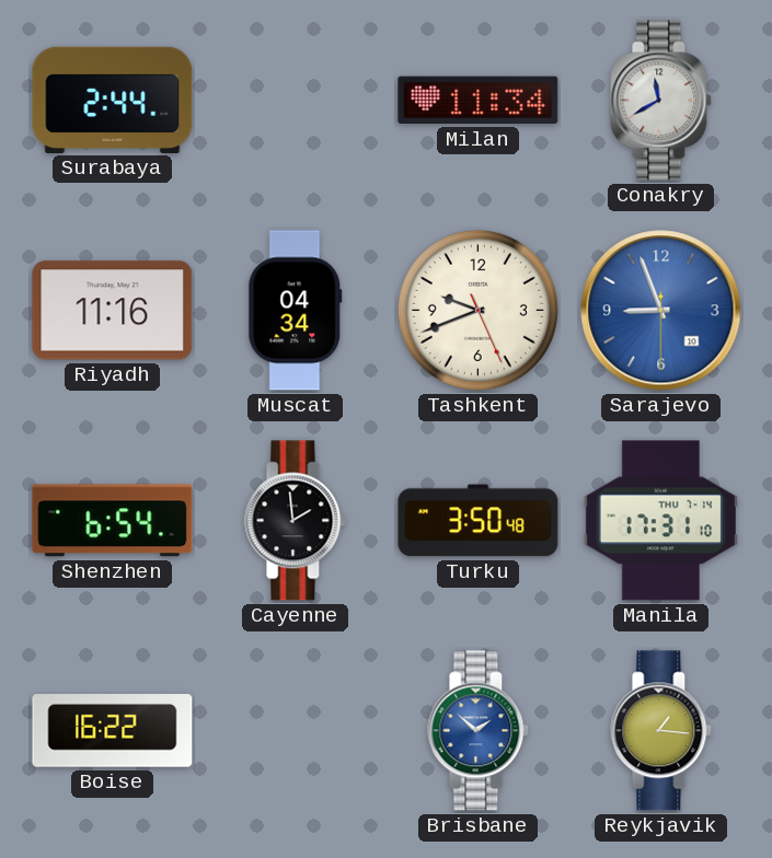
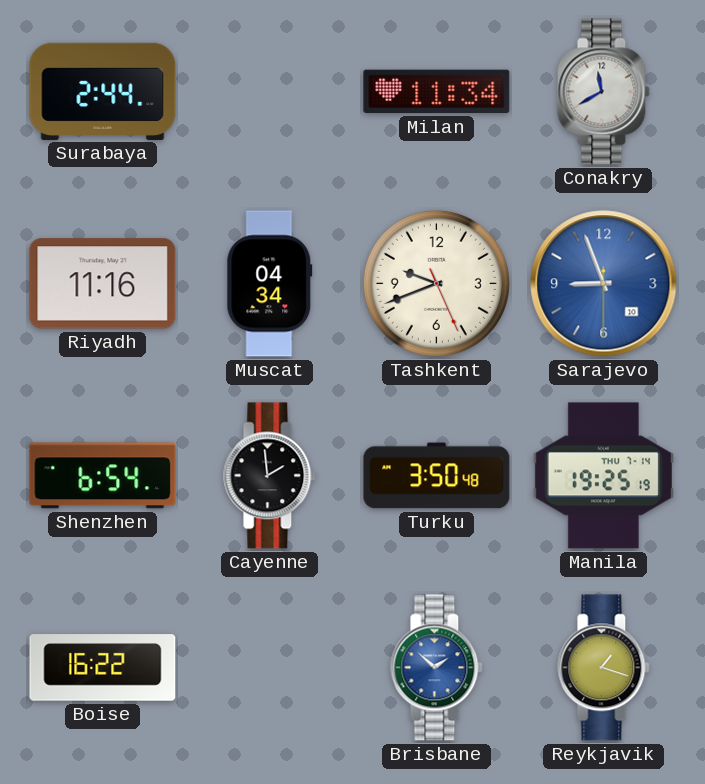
Manila: 17:31 -> 19:25
Reykjavik: 1:16 -> 1:18
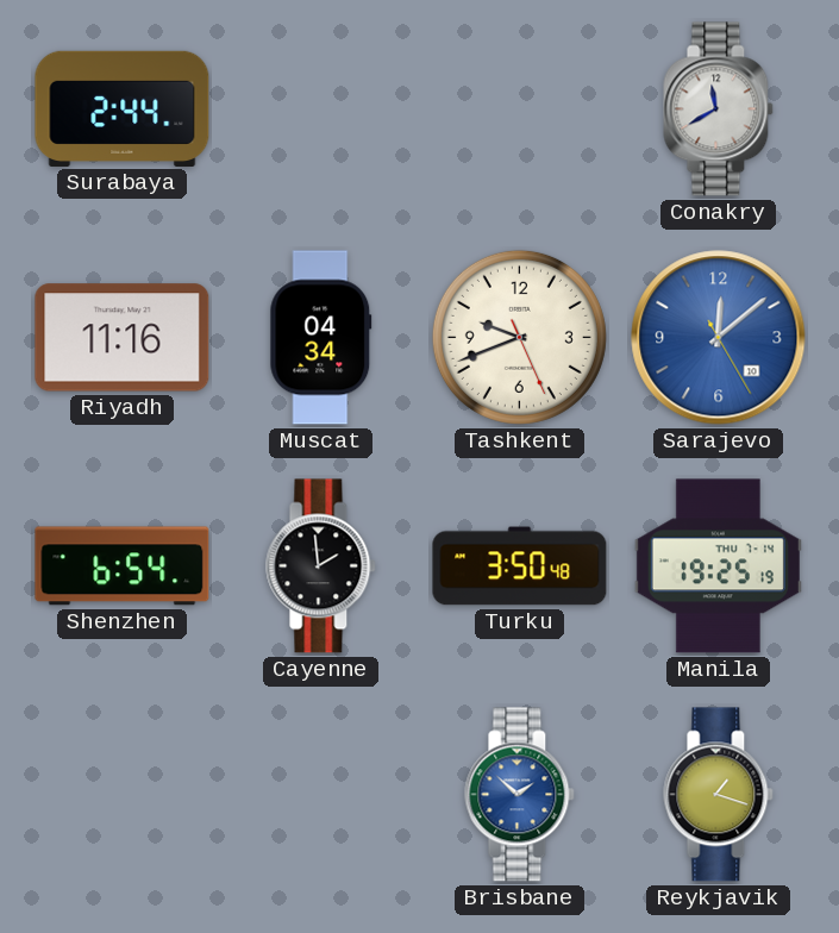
Milan: 11:34 -> none
Sarajevo: 8:56 -> 12:08
Boise: 16:22 -> none
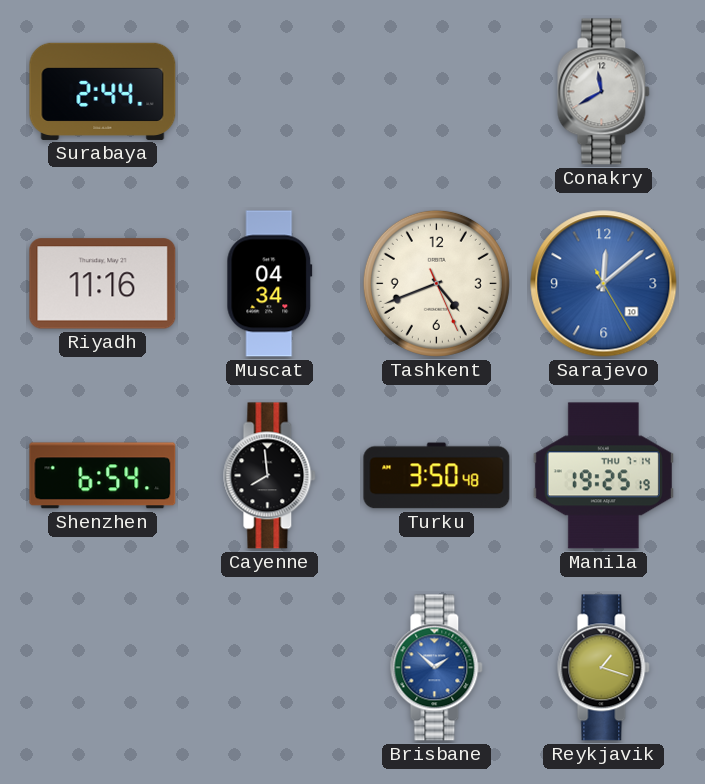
Tashkent: 9:41 -> 4:41
Cayenne: 1:59 -> 7:59
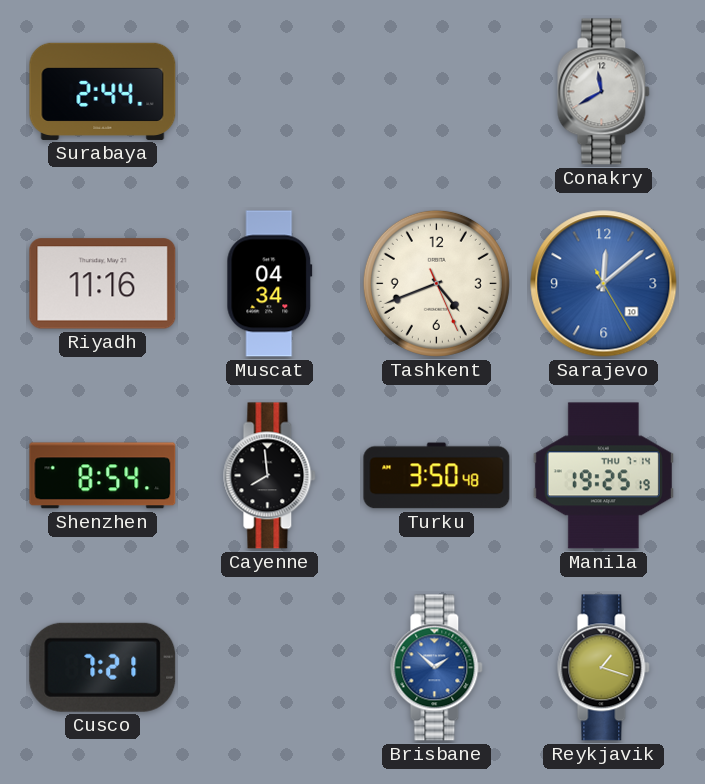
Shenzhen: 6:54 -> 8:54
Cusco: none -> 7:21
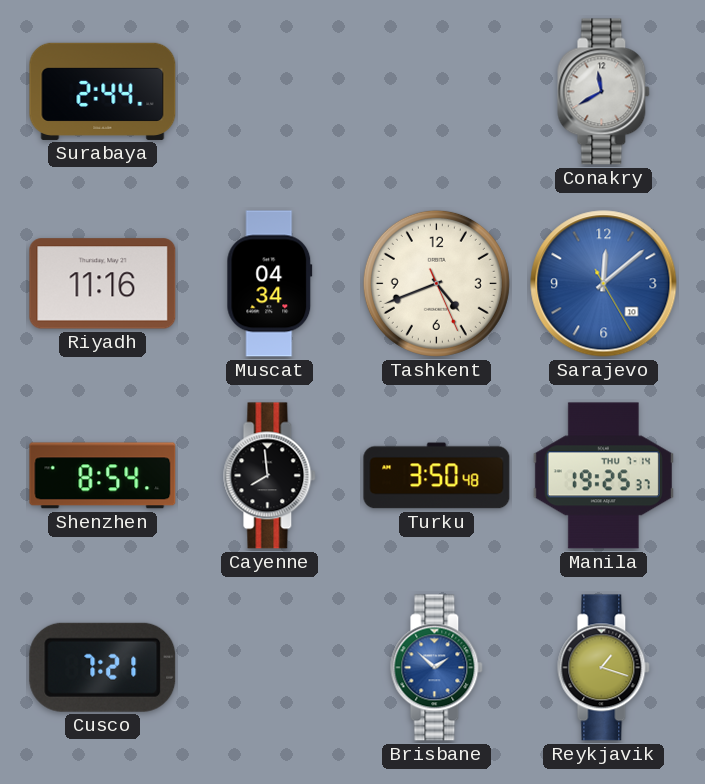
Manila: 19:25:19 -> 19:25:37
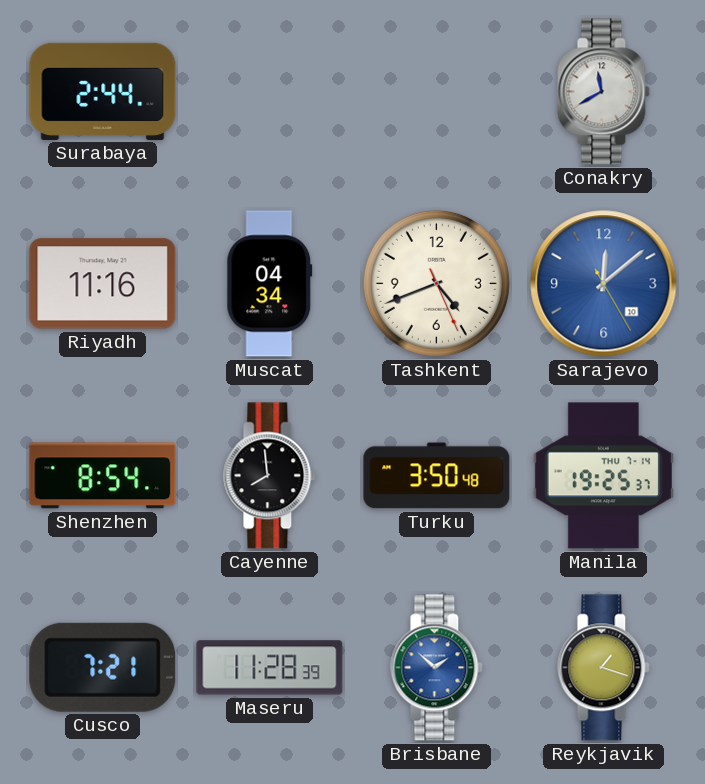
Maseru: none -> 11:28
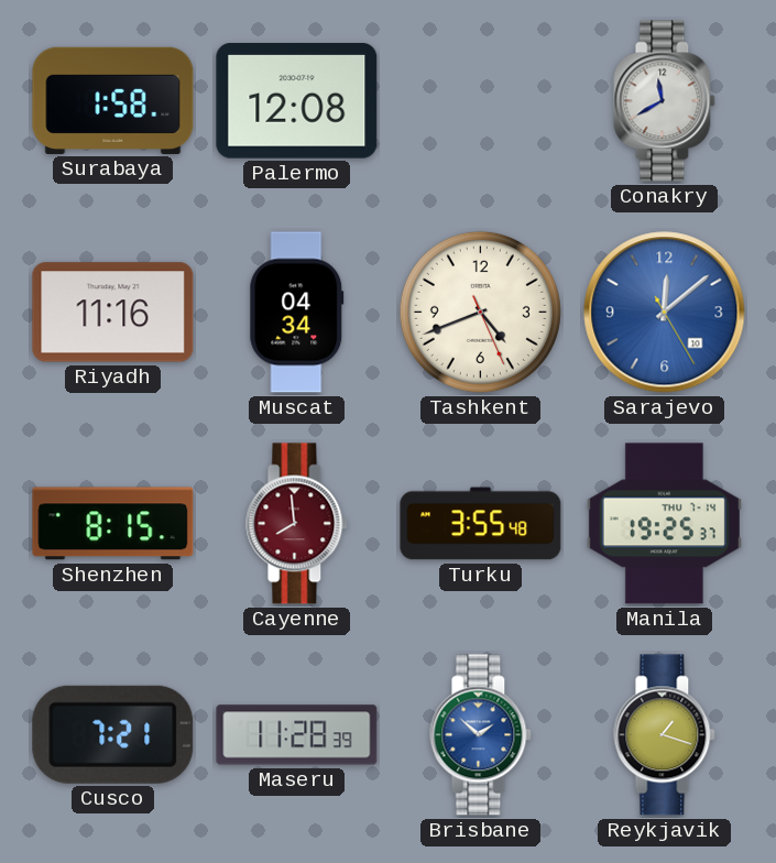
Surabaya: 2:44 -> 1:58
Palermo: none -> 12:08
Shenzhen: 8:54 -> 8:15
Cayenne dial: black -> burgundy
Turku: 3:50 -> 3:55
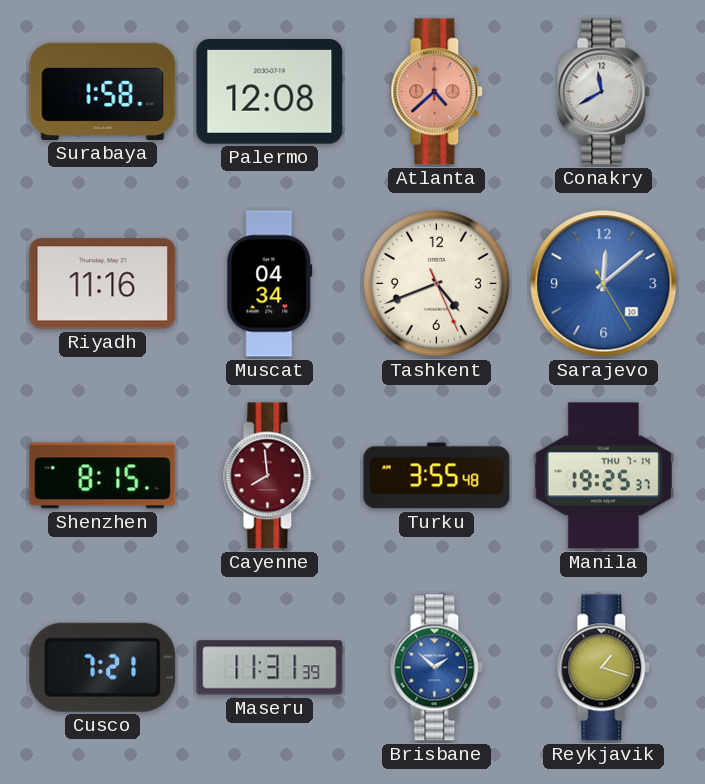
Atlanta: none -> 4:38
Maseru: 11:28 -> 11:31
